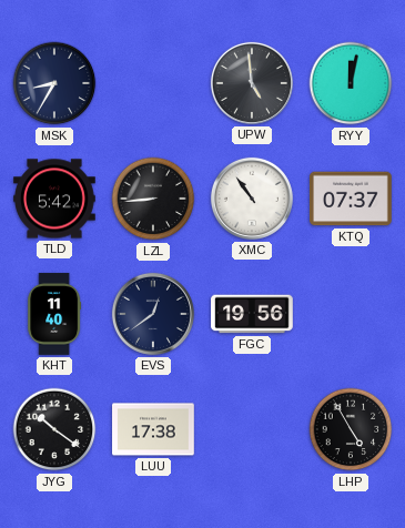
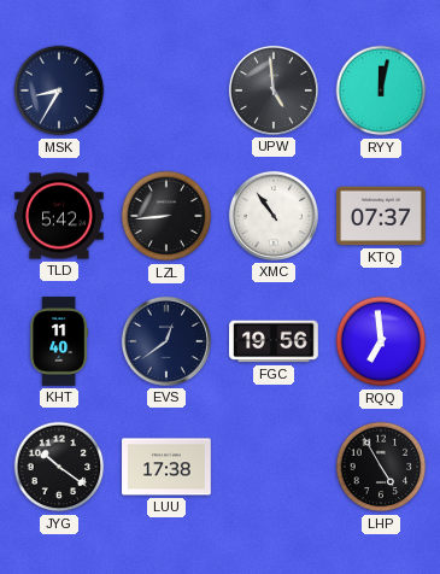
RQQ: none -> 6:59
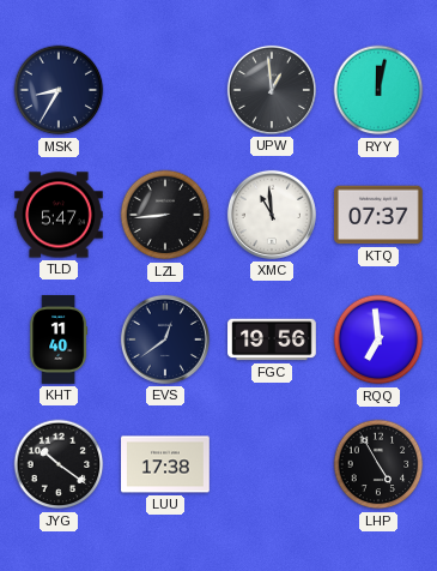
UPW: 4:59 -> 12:59
TLD: 5:42 -> 5:47
XMC: 10:54 -> 10:59
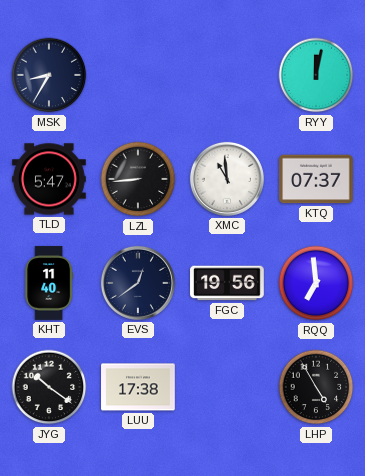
UPW: 12:59 -> none
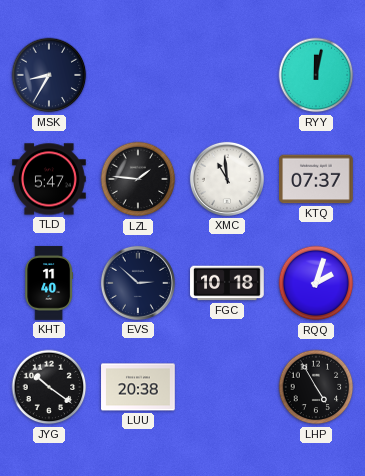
LZL: 8:44 -> 1:46
EVS: 12:39 -> 2:52
FGC: 19:56 -> 10:18
RQQ: 6:59 -> 2:03
LUU: 17:38 -> 20:38
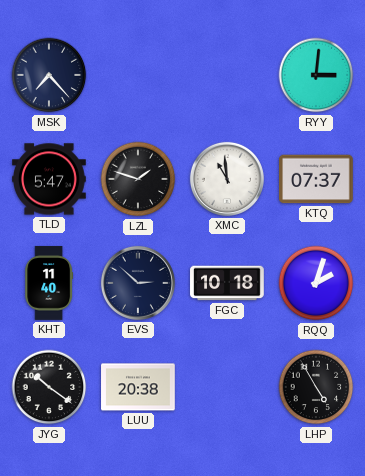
MSK: 8:35 -> 7:23
RYY: 12:02 -> 3:01
LZL: 1:46 -> 1:48
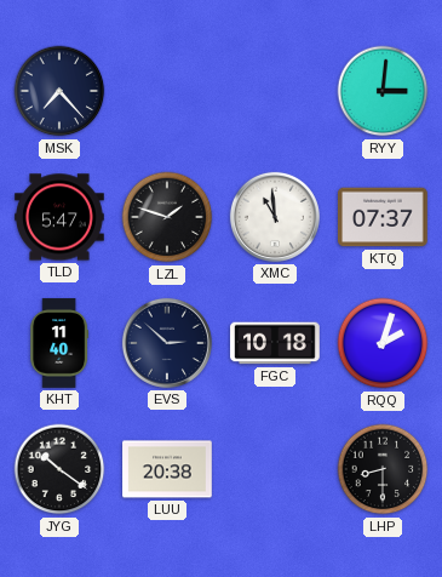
LHP: 4:55 -> 8:30
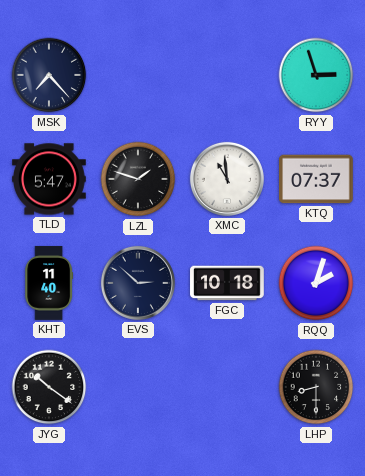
RYY: 3:01 -> 2:57
LUU: 20:38 -> none
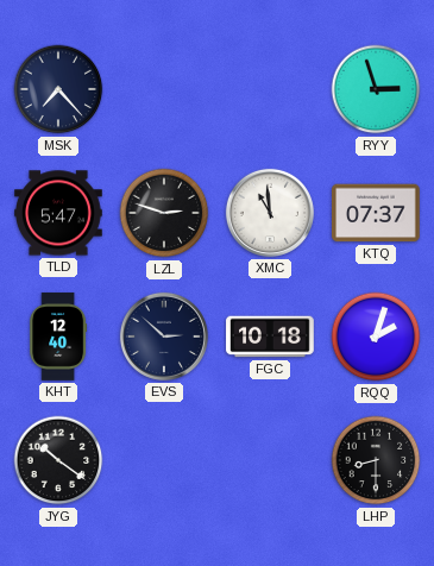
LZL: 1:48 -> 2:48
KHT: 11:40 -> 12:40
